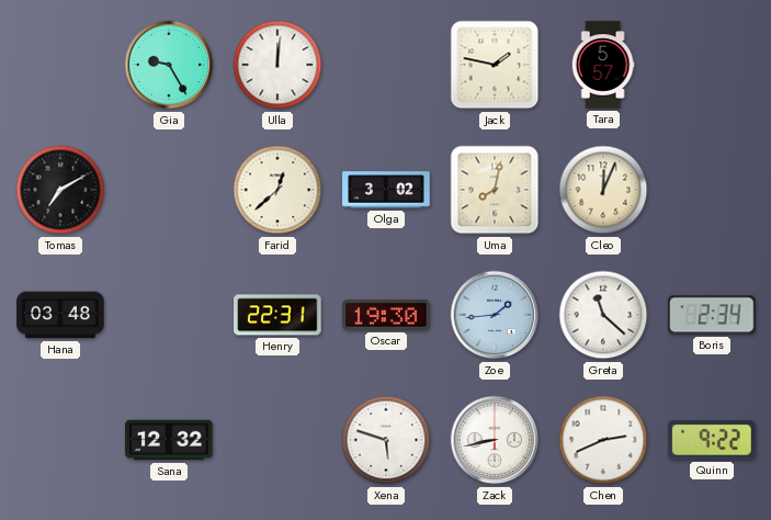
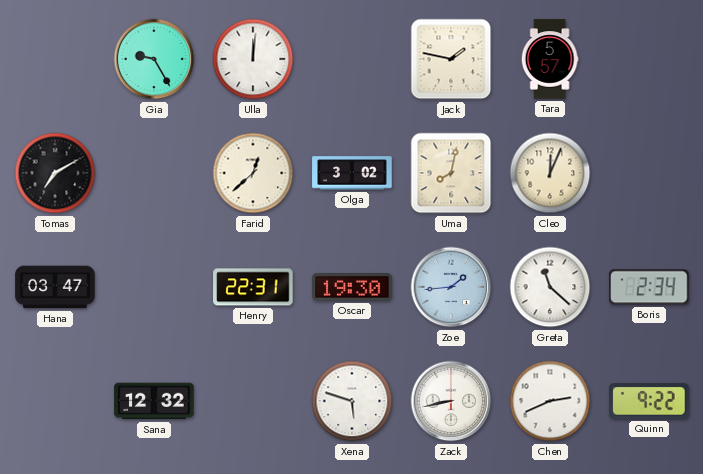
Hana: 03:48 -> 03:47
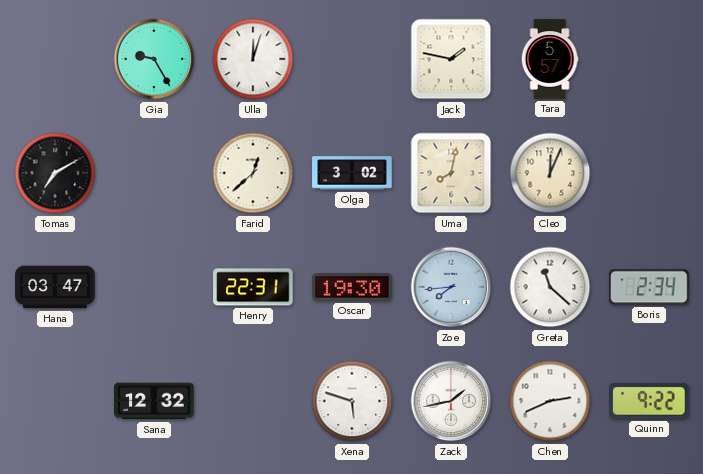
Ulla: 12:01 -> 12:03
Zoe: 1:44 -> 7:44
Zack: 8:43 -> 1:43
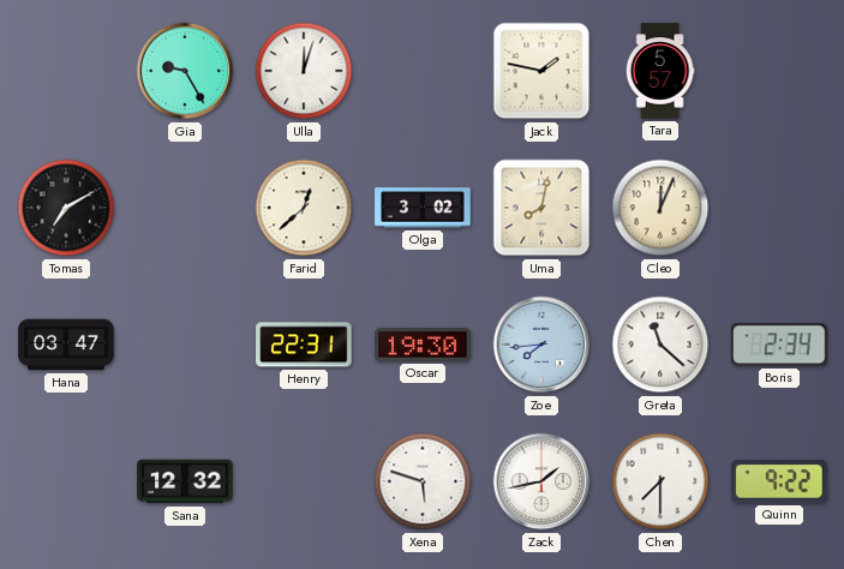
Chen: 2:41 -> 7:30
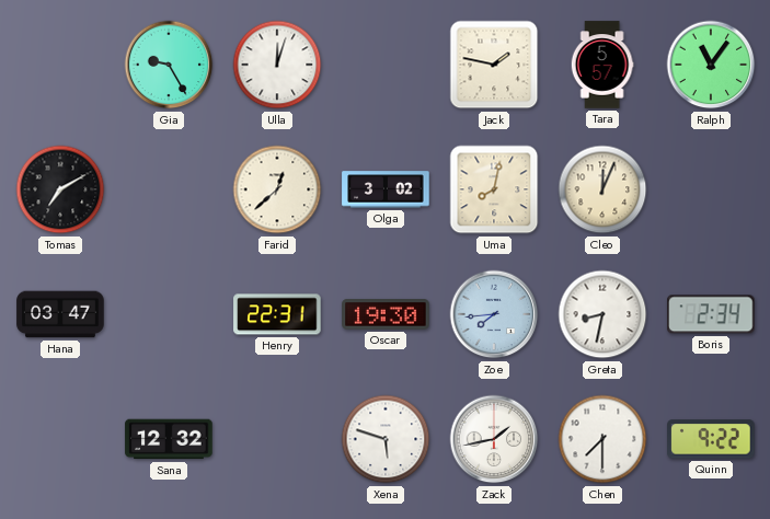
Ralph: none -> 11:06
Greta: 11:22 -> 8:32
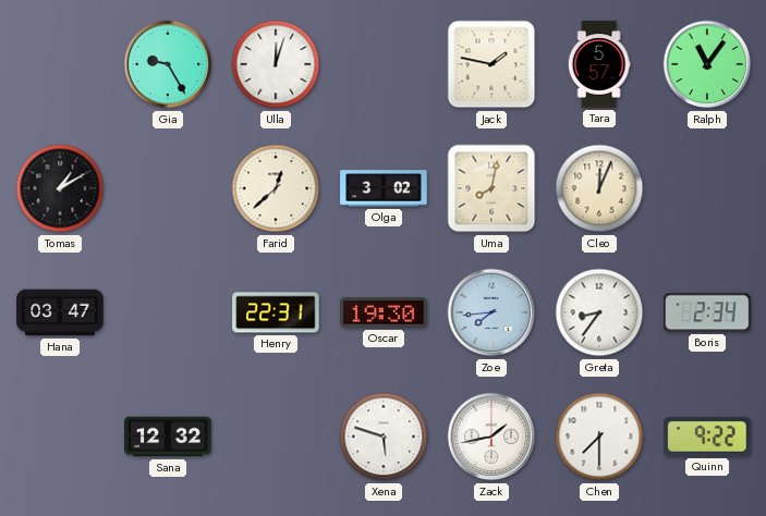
Tomas: 7:10 -> 1:10
Greta: 8:32 -> 8:36
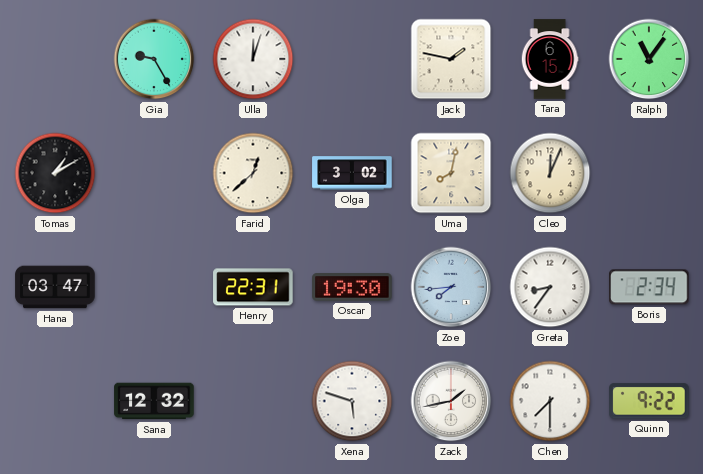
Tara: 5:57 -> 6:15
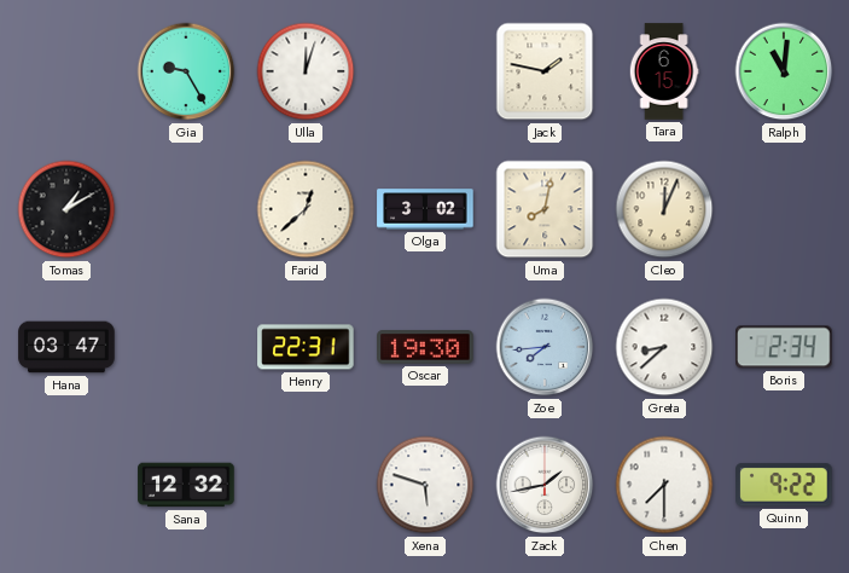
Ralph: 11:06 -> 11:01
Greta: 8:36 -> 8:38
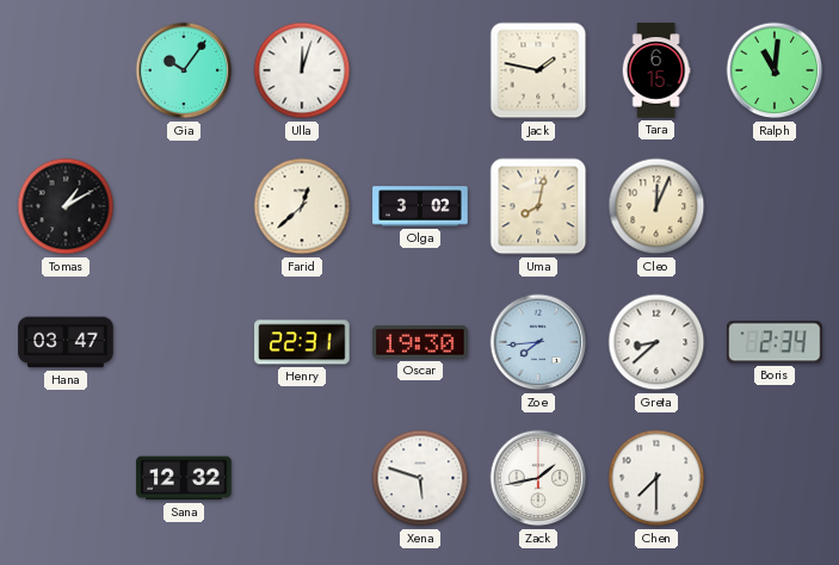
Gia: 9:25 -> 10:06
Quinn: 9:22 -> none
